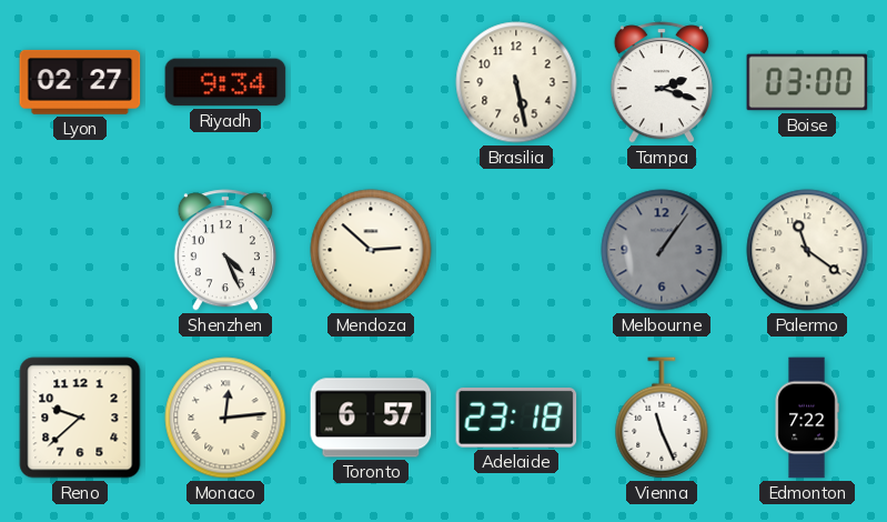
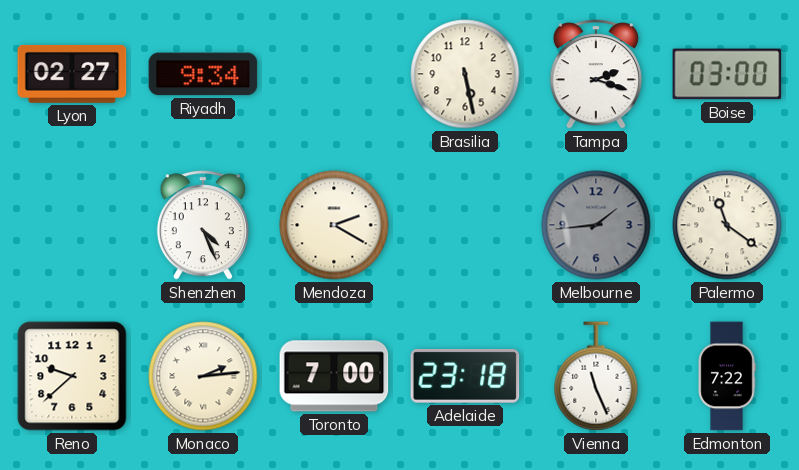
Mendoza: 2:52 -> 2:20
Melbourne: 1:06 -> 1:44
Monaco: 12:14 -> 2:14
Toronto: 6:57 -> 7:00
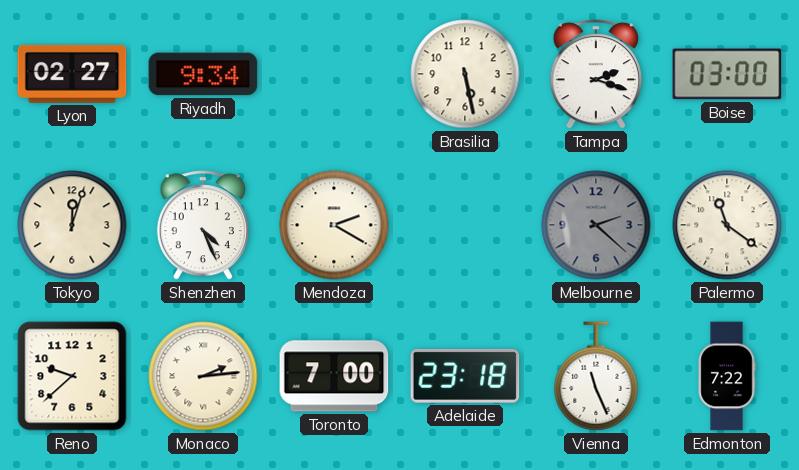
Tokyo: none -> 12:03
Melbourne: 1:44 -> 2:22
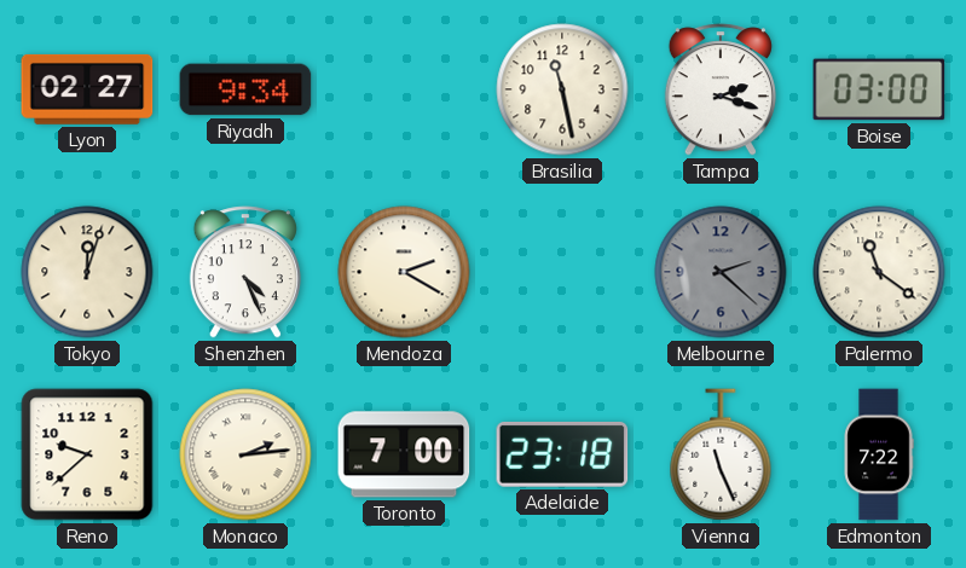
Brasilia: 5:28 -> 11:28
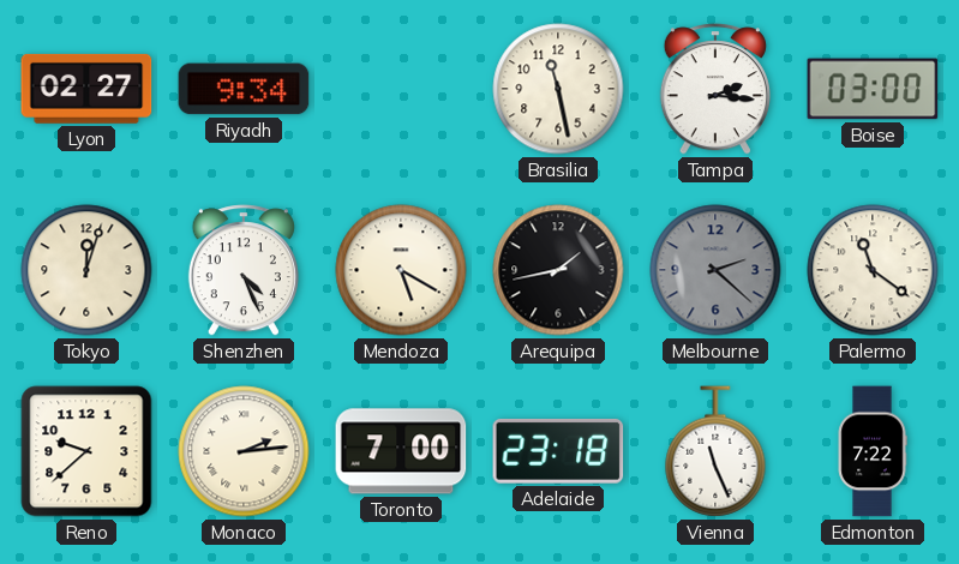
Tampa: 2:18 -> 2:16
Mendoza: 2:20 -> 5:20
Arequipa: none -> 1:43
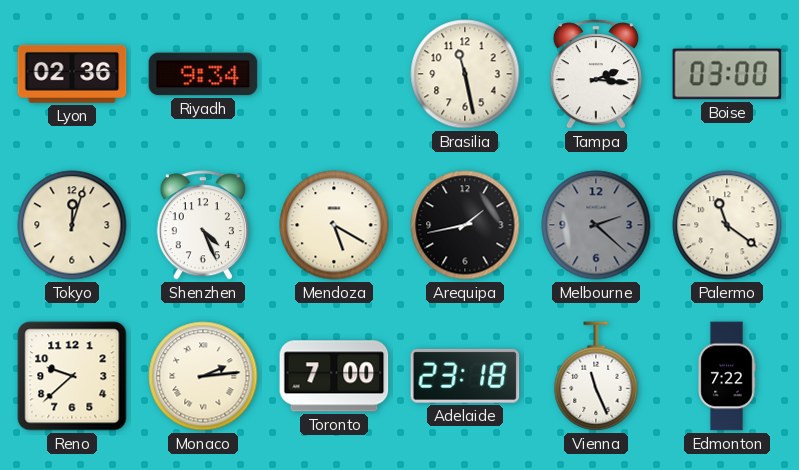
Lyon: 02:27 -> 02:36
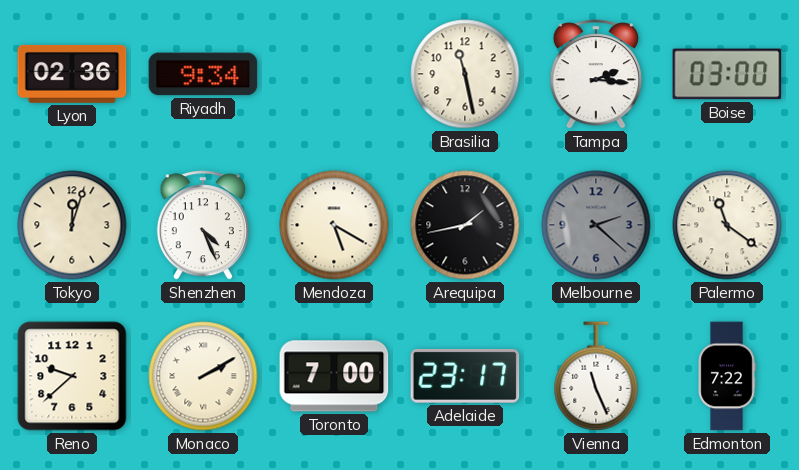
Monaco: 2:14 -> 2:10
Adelaide: 23:18 -> 23:17
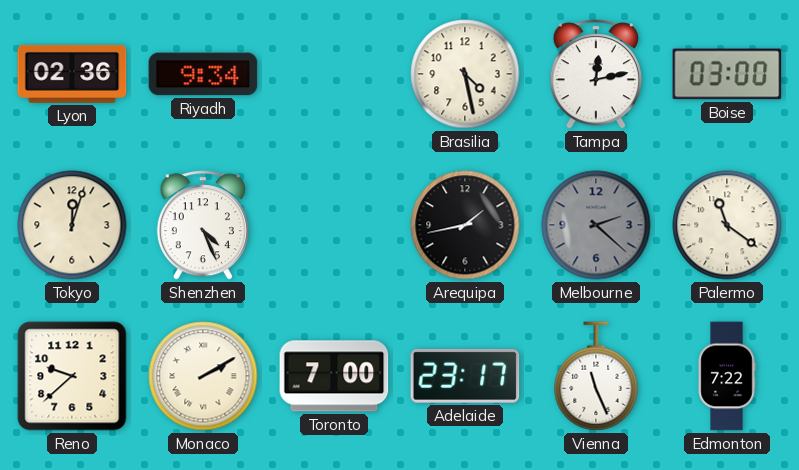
Brasilia: 11:28 -> 4:28
Tampa: 2:16 -> 12:13
Mendoza: 5:20 -> none
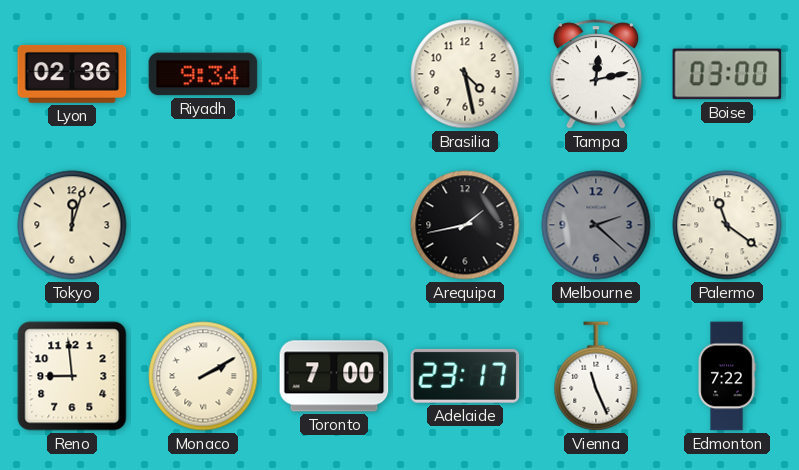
Shenzhen: 4:26 -> none
Reno: 9:38 -> 8:59
